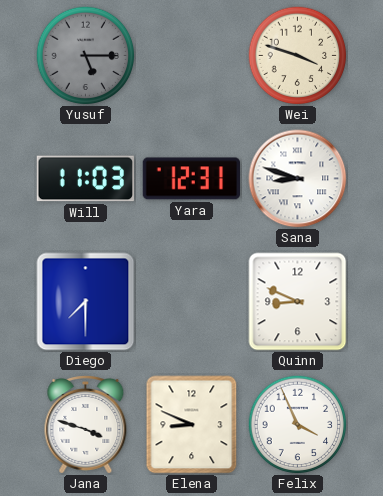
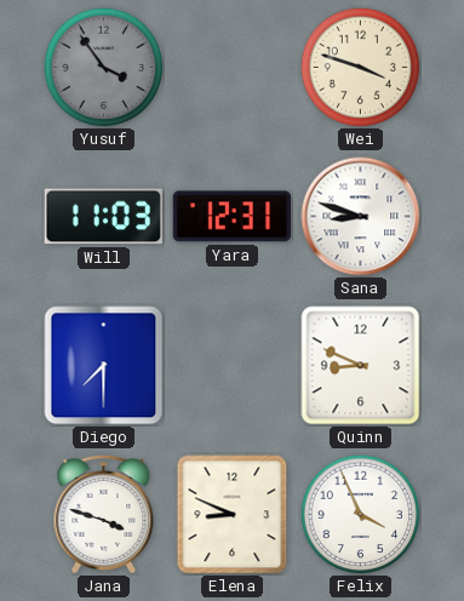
Yusuf: 5:15 -> 3:54
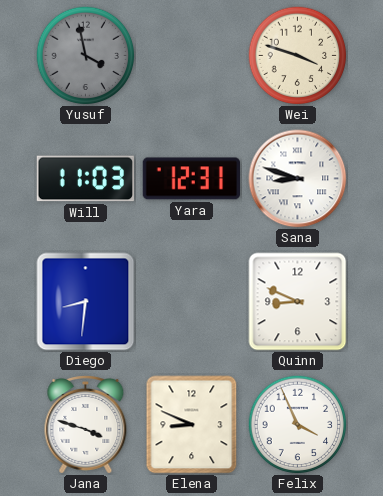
Yusuf: 3:54 -> 3:58
Diego: 7:30 -> 8:31
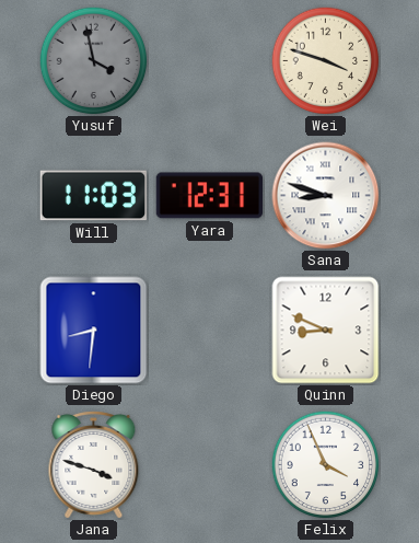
Elena: 8:49 -> none
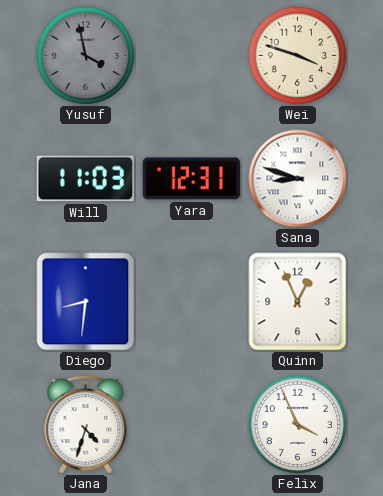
Quinn: 8:49 -> 12:56
Jana: 3:48 -> 4:33
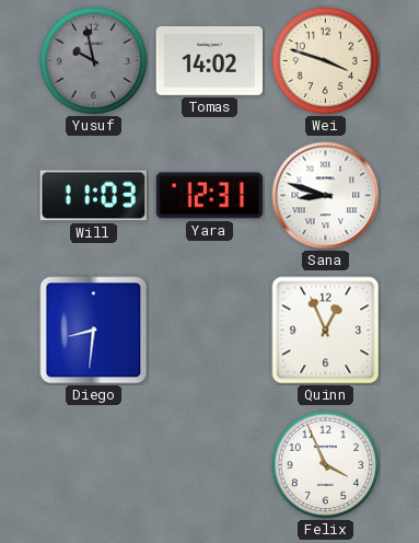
Yusuf: 3:58 -> 9:58
Tomas: none -> 14:02
Jana: 4:33 -> none
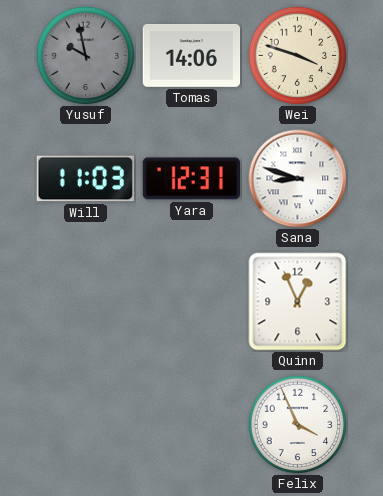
Tomas: 14:02 -> 14:06
Diego: 8:31 -> none
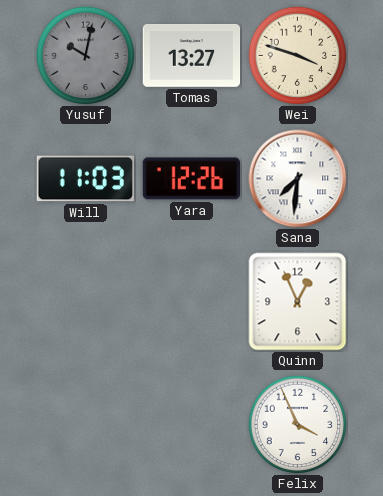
Yusuf: 9:58 -> 10:02
Tomas: 14:06 -> 13:27
Yara: 12:31 -> 12:26
Sana: 8:48 -> 7:31
